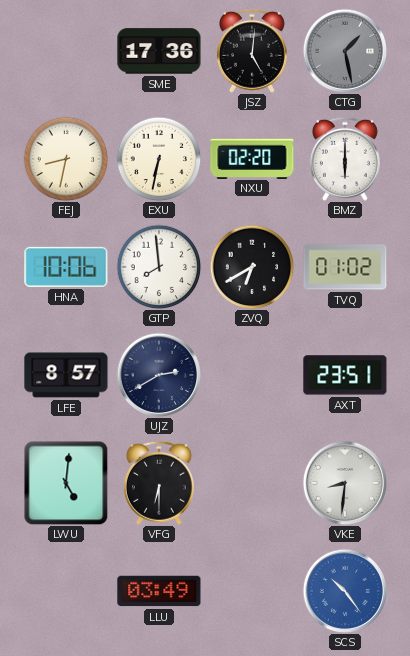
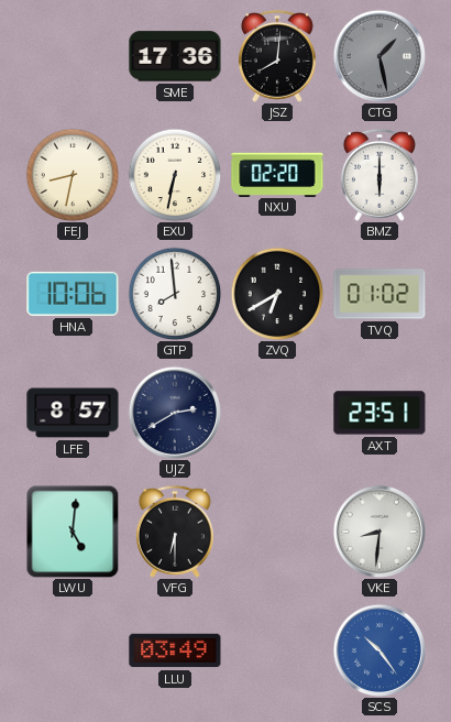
JSZ: 5:01 -> 8:01
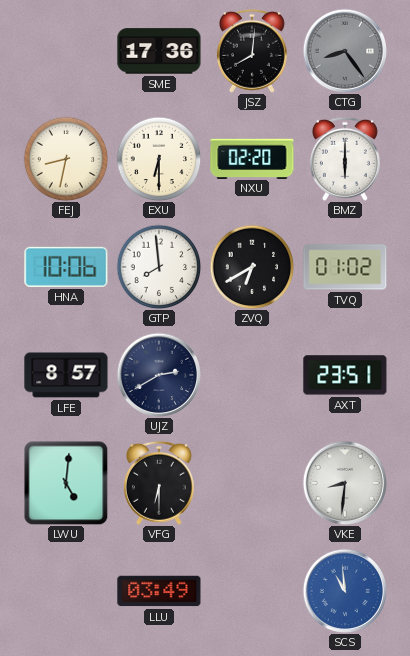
CTG: 1:28 -> 8:24
EXU: 6:32 -> 6:30
SCS: 10:24 -> 10:59
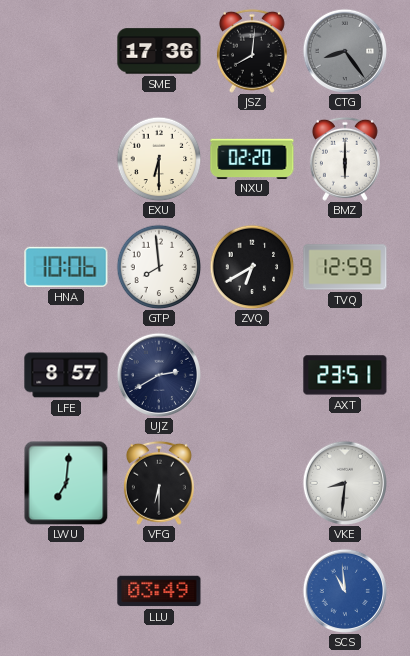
FEJ: 8:32 -> none
TVQ: 01:02 -> 12:59
LWU: 5:01 -> 7:01
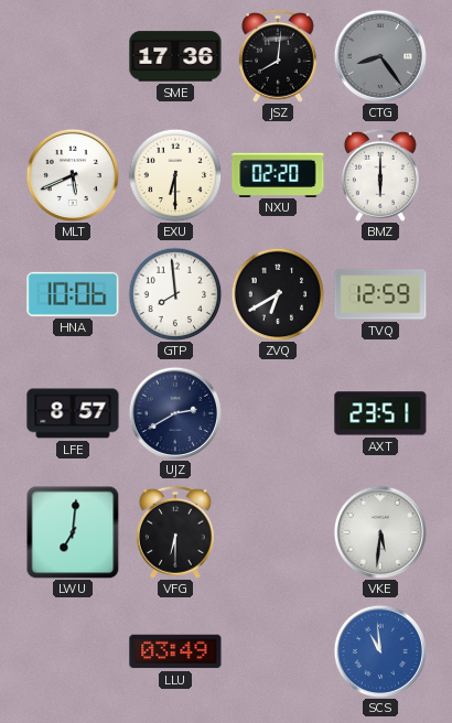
MLT: none -> 5:41
VKE: 8:31 -> 5:31
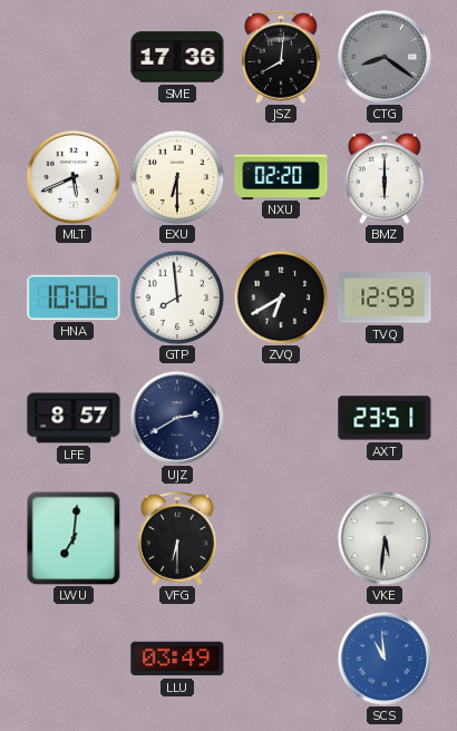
CTG: 8:24 -> 8:21
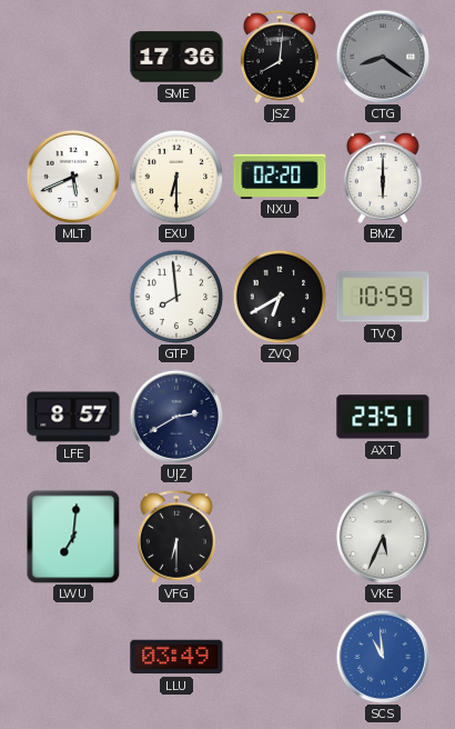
HNA: 10:06 -> none
TVQ: 12:59 -> 10:59
VKE: 5:31 -> 5:34
